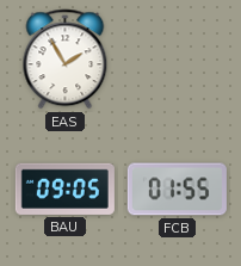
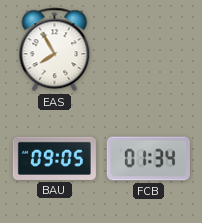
EAS: 1:55 -> 7:55
FCB: 01:55 -> 01:34
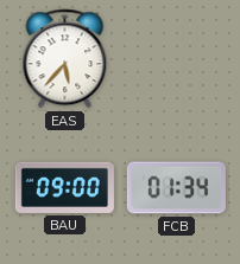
EAS: 7:55 -> 5:37
BAU: 09:05 -> 09:00
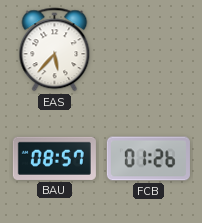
BAU: 09:00 -> 08:57
FCB: 01:34 -> 01:26
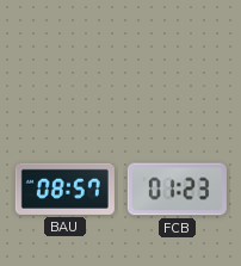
EAS: 5:37 -> none
FCB: 01:26 -> 01:23
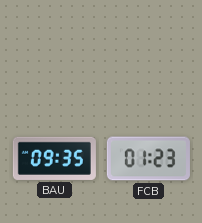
BAU: 08:57 -> 09:35
